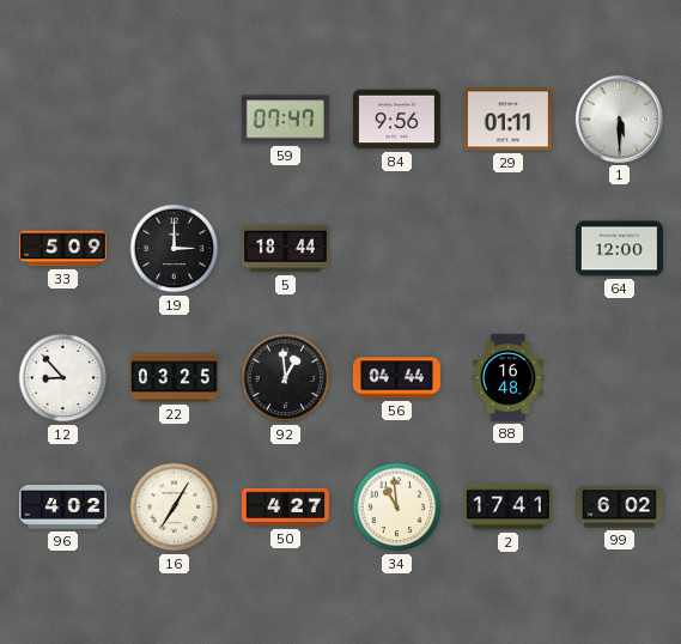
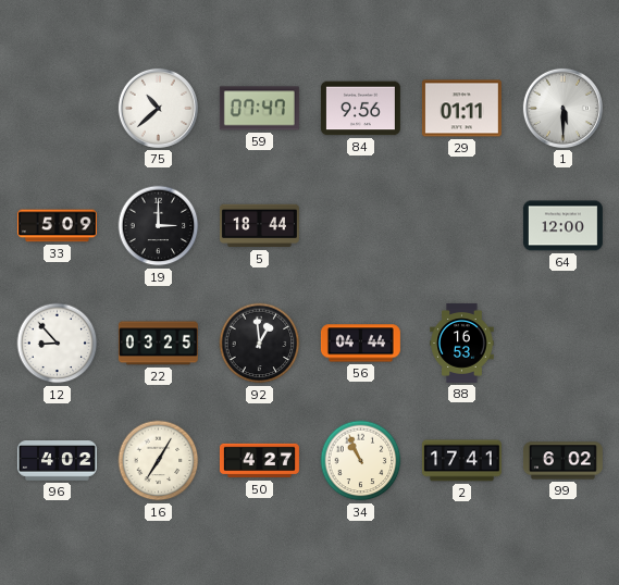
75: none -> 10:38
88: 16:48 -> 16:53
34: 10:59 -> 10:56
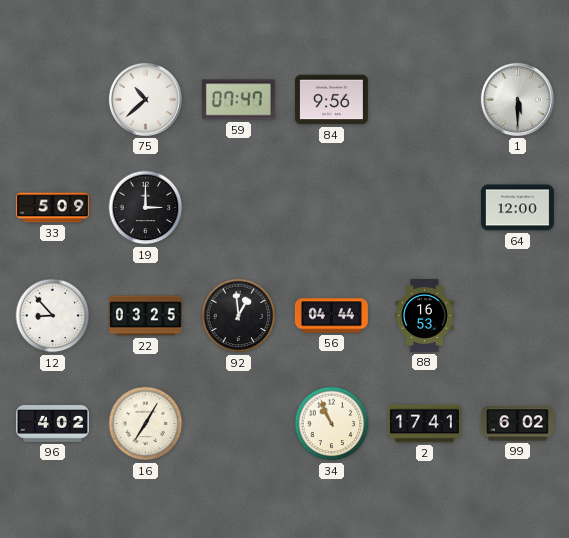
29: 01:11 -> none
5: 18:44 -> none
50: 4:27 -> none
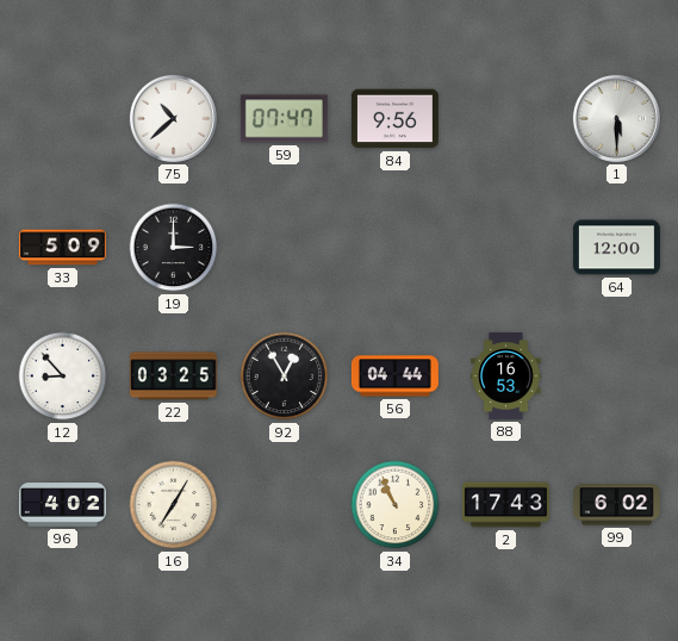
92: 12:59 -> 12:55
2: 17:41 -> 17:43
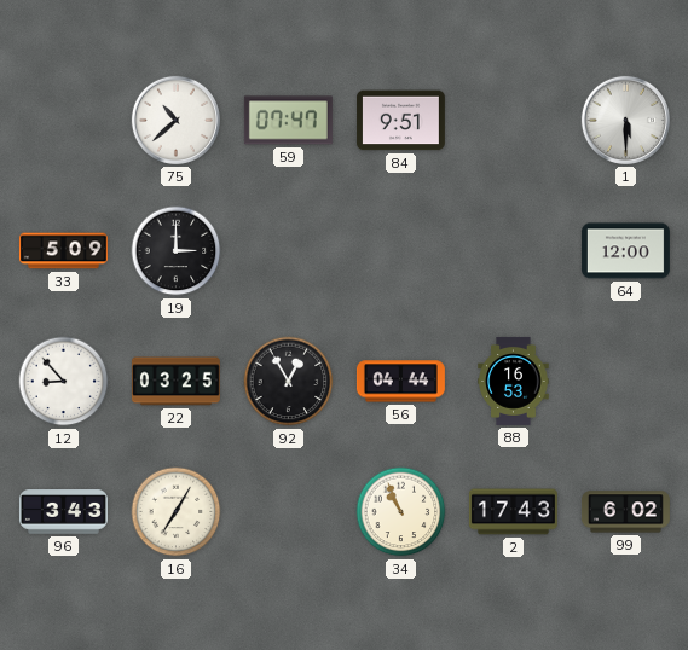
84: 9:56 -> 9:51
96: 4:02 -> 3:43
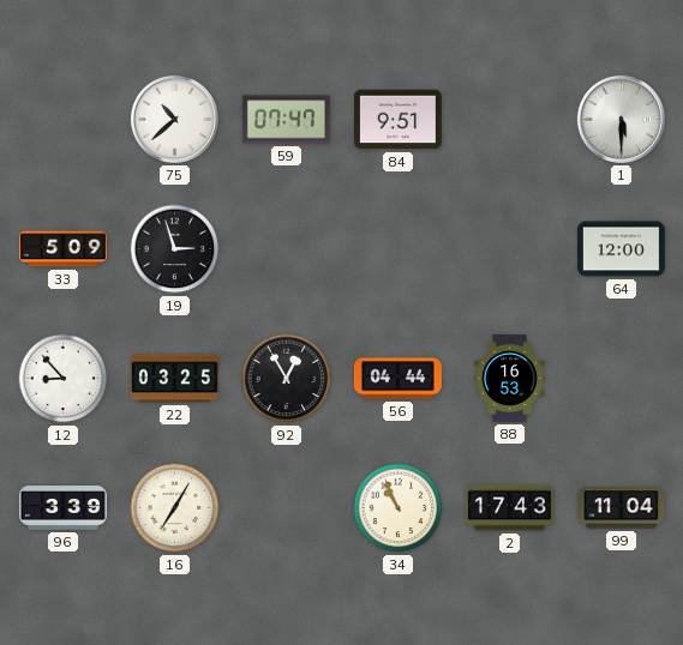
19: 3:00 -> 2:57
96: 3:43 -> 3:39
99: 6:02 -> 11:04
